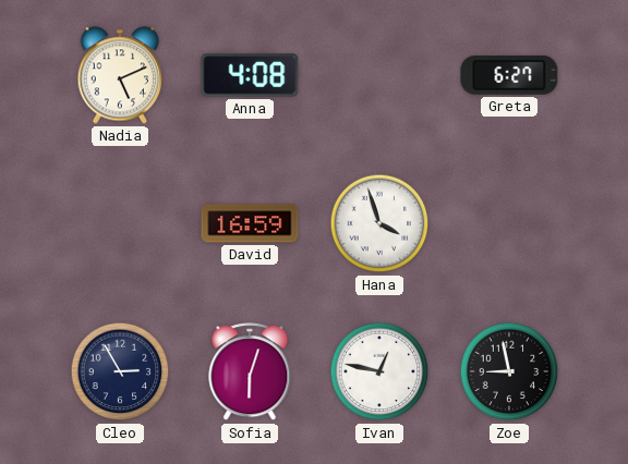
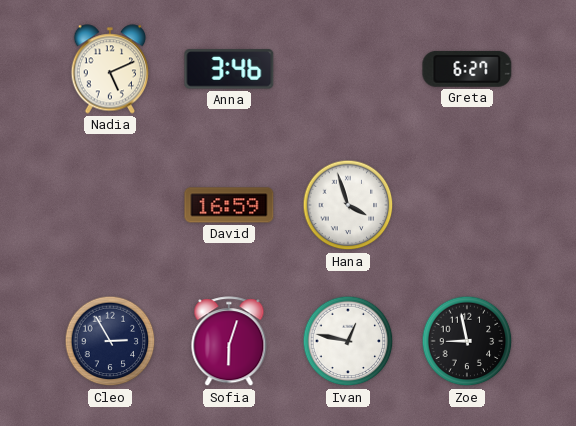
Anna: 4:08 -> 3:46
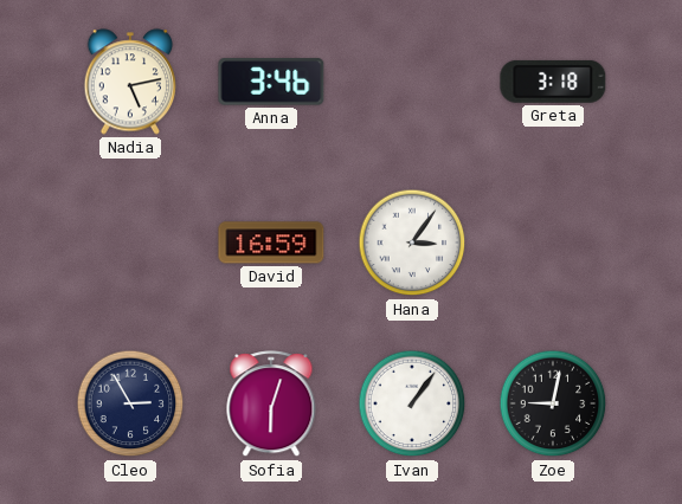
Nadia: 5:11 -> 5:13
Greta: 6:27 -> 3:18
Hana: 3:57 -> 3:06
Ivan: 12:47 -> 1:06
Zoe: 8:58 -> 9:02
